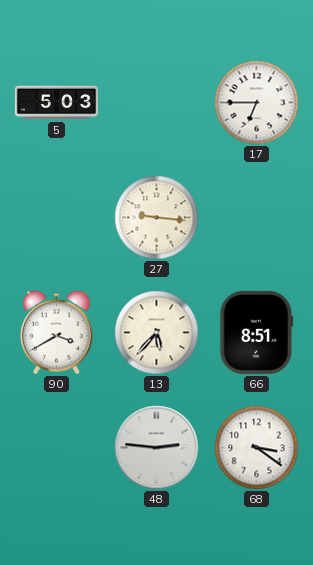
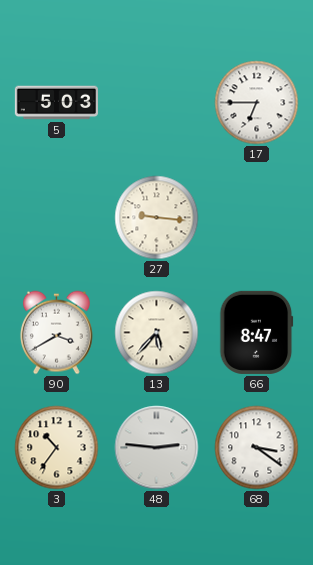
66: 8:51 -> 8:47
3: none -> 10:36
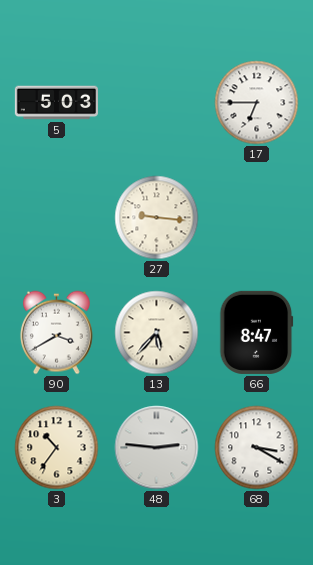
68: 3:21 -> 3:20
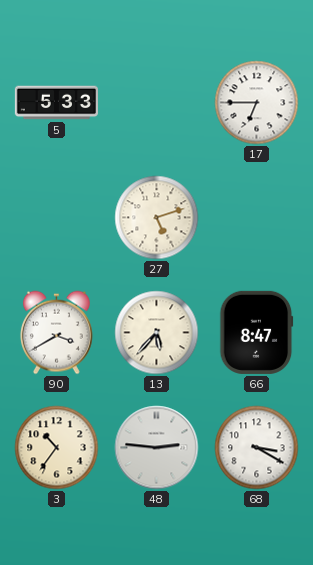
5: 5:03 -> 5:33
27: 9:16 -> 5:12
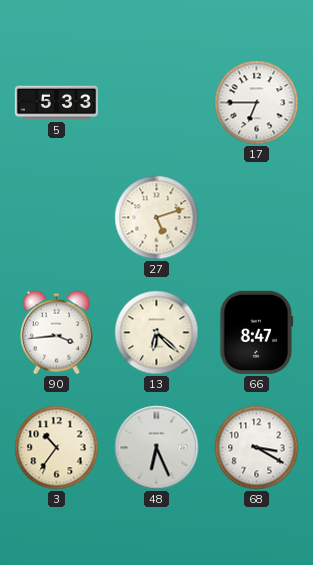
90: 3:40 -> 3:44
13: 5:37 -> 6:22
48: 2:46 -> 6:26
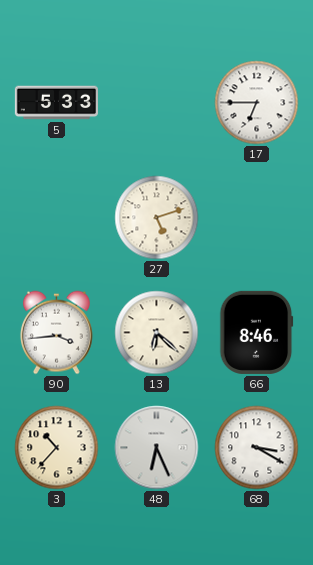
66: 8:47 -> 8:46
3: 10:36 -> 10:37
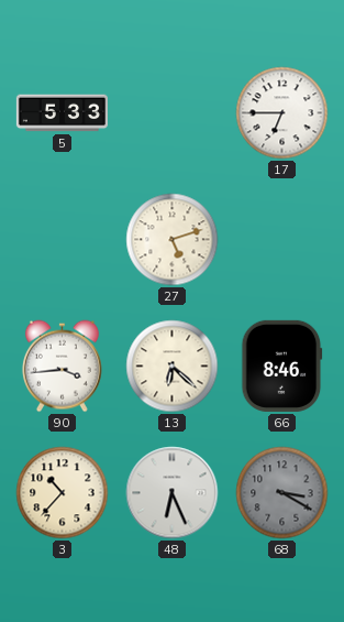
68 dial: white -> grey
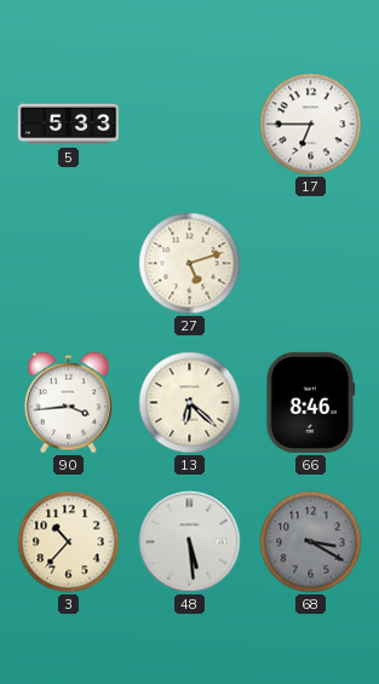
48: 6:26 -> 5:29
